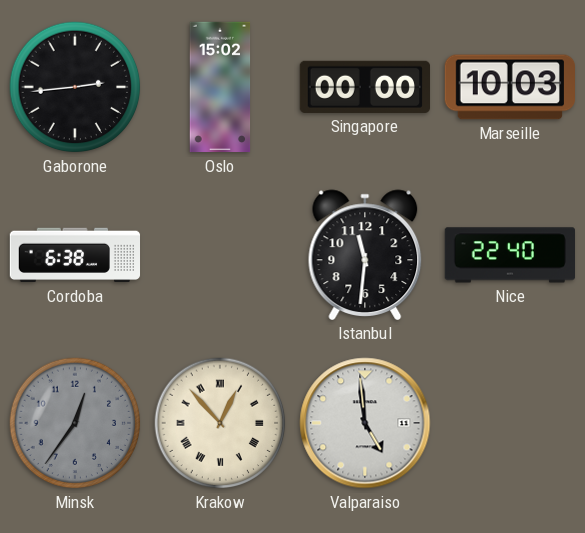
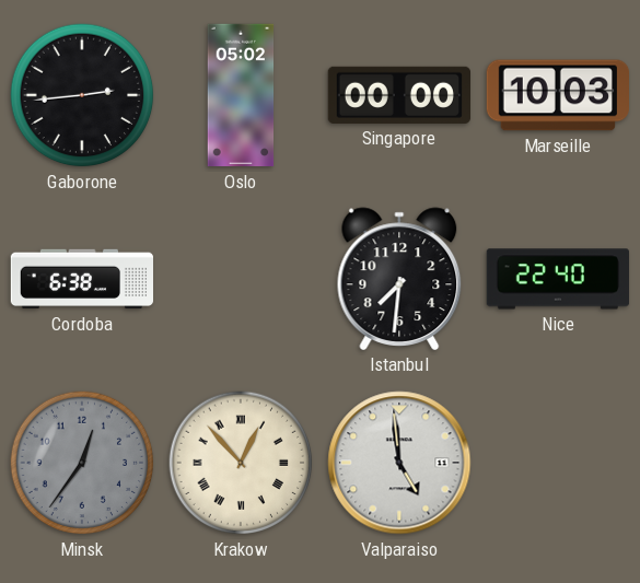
Oslo: 15:02 -> 05:02
Istanbul: 11:31 -> 7:31
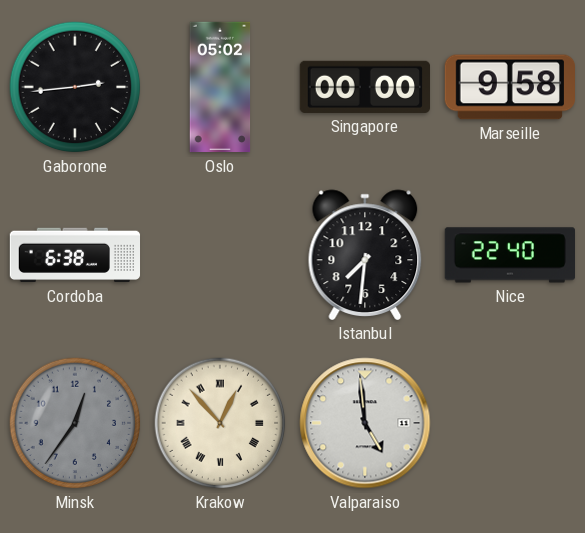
Marseille: 10:03 -> 9:58
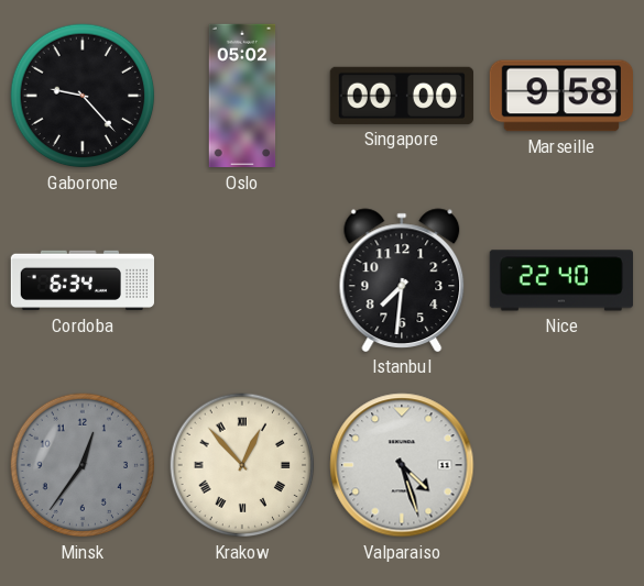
Gaborone: 2:44 -> 9:23
Cordoba: 6:38 -> 6:34
Valparaiso: 4:59 -> 4:27
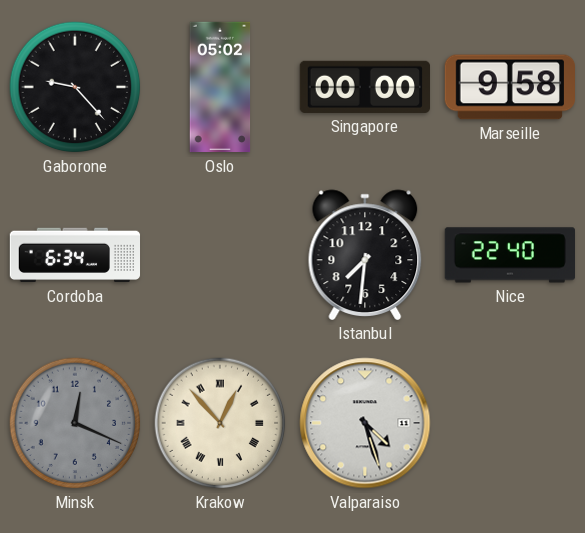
Minsk: 12:36 -> 12:19
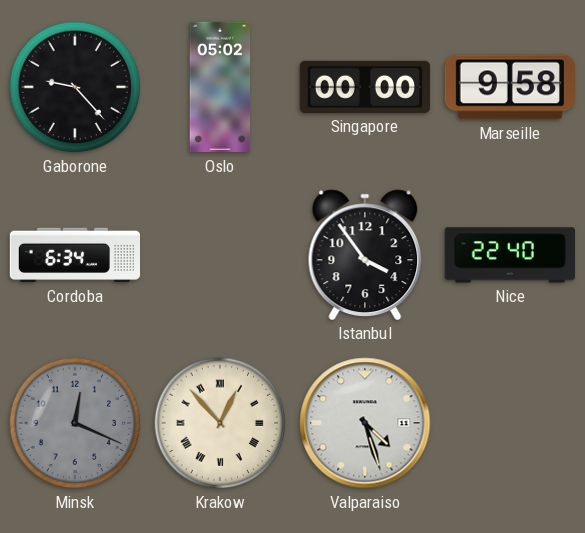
Istanbul: 7:31 -> 3:54
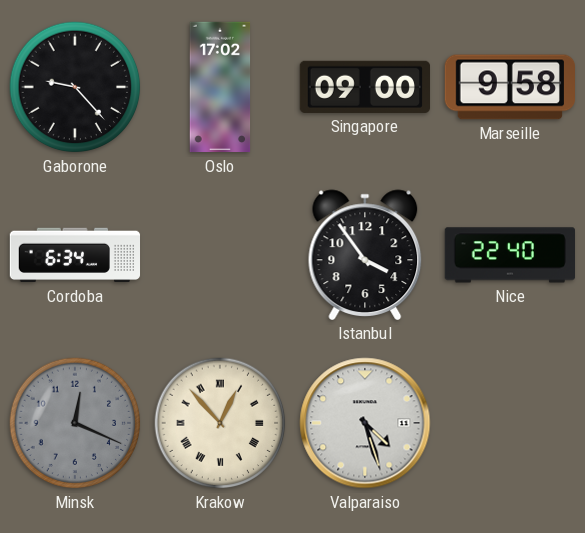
Oslo: 05:02 -> 17:02
Singapore: 00:00 -> 09:00
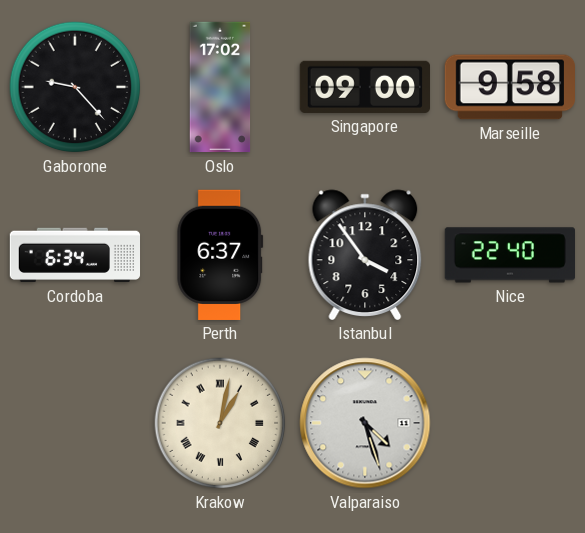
Perth: none -> 6:37
Minsk: 12:19 -> none
Krakow: 12:53 -> 1:02
